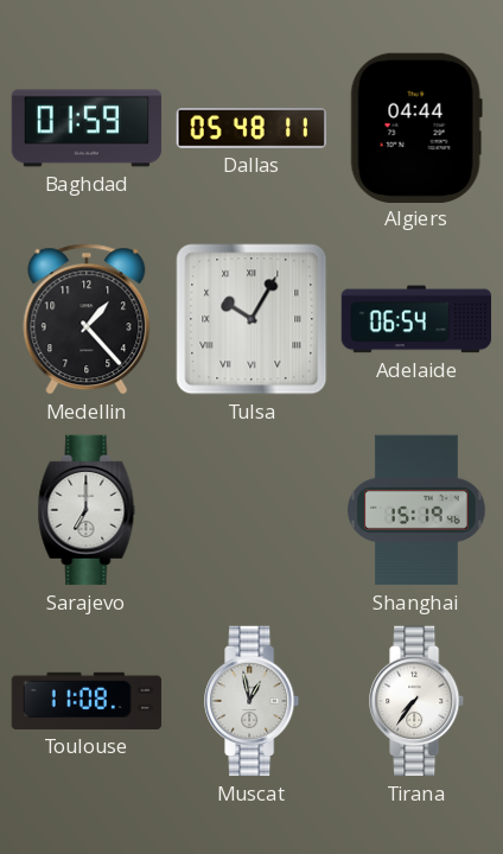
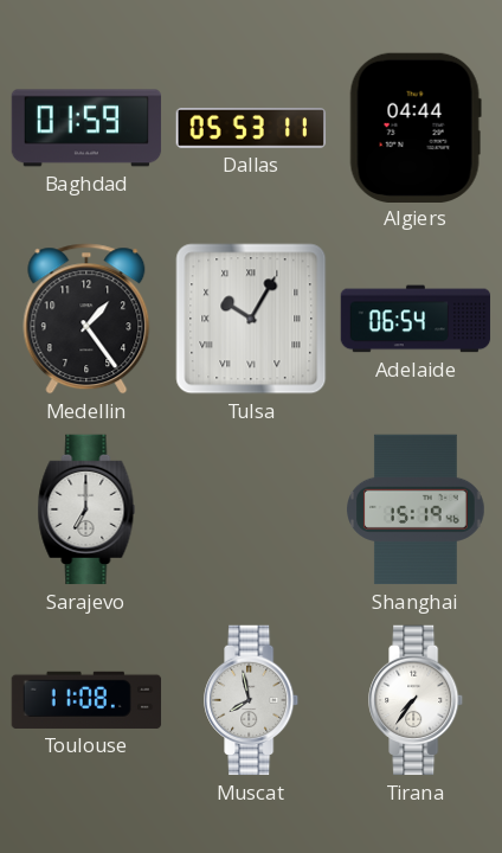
Dallas: 05:48 -> 05:53
Medellin: 1:23 -> 1:24
Muscat: 12:58 -> 7:58
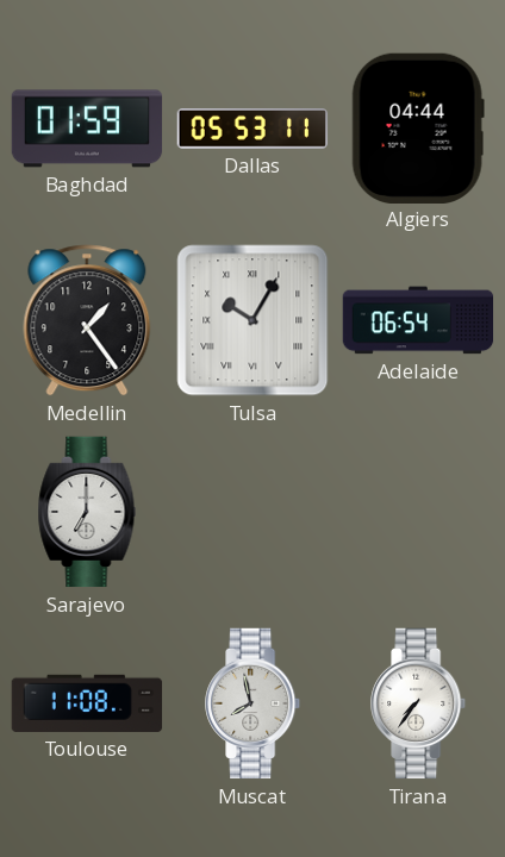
Shanghai: 15:19 -> none
